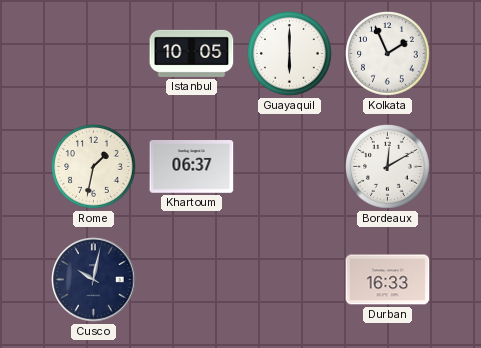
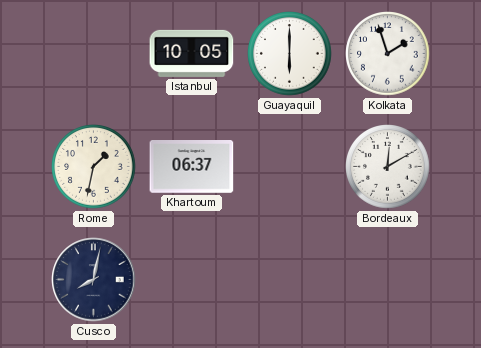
Kolkata: 1:56 -> 1:57
Cusco: 10:02 -> 8:02
Durban: 16:33 -> none
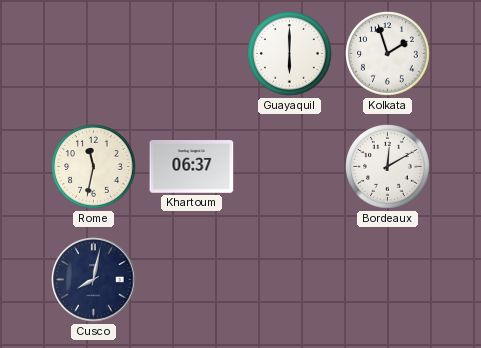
Istanbul: 10:05 -> none
Rome: 1:32 -> 11:32
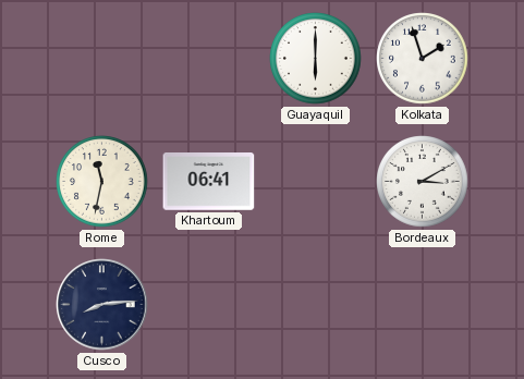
Khartoum: 06:37 -> 06:41
Bordeaux: 12:10 -> 3:10
Cusco: 8:02 -> 8:14
